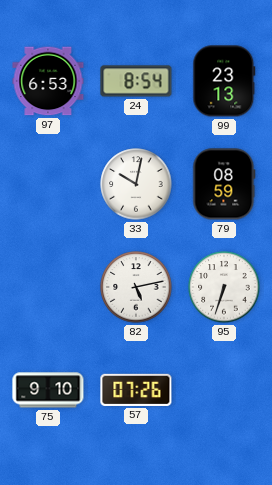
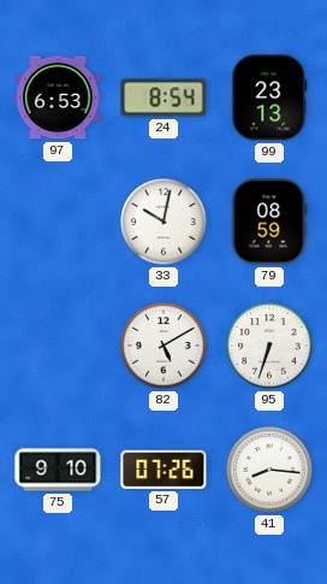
82: 5:13 -> 5:10
41: none -> 8:16
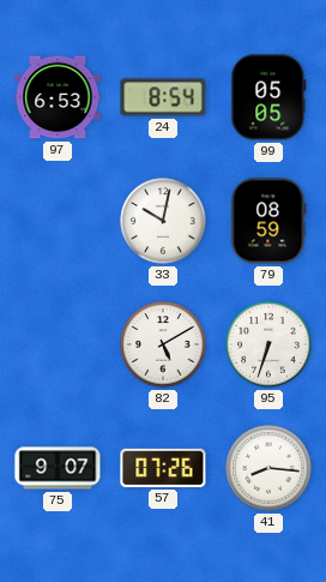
99: 23:13 -> 05:05
75: 9:10 -> 9:07
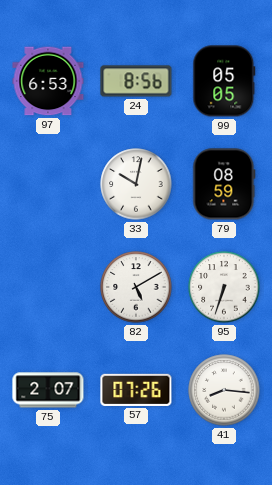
24: 8:54 -> 8:56
75: 9:07 -> 2:07
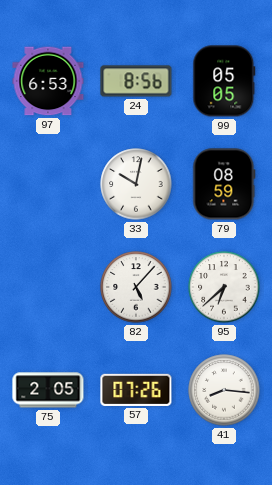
82: 5:10 -> 5:07
95: 6:33 -> 6:38
75: 2:07 -> 2:05
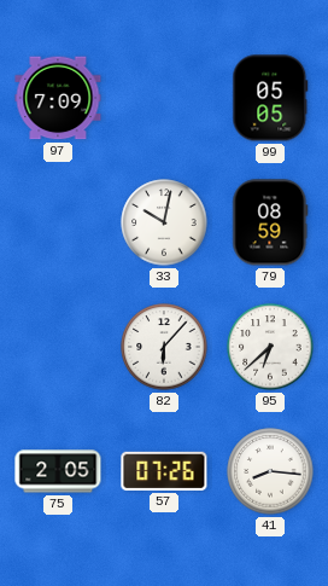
97: 6:53 -> 7:09
24: 8:56 -> none
82: 5:07 -> 6:07
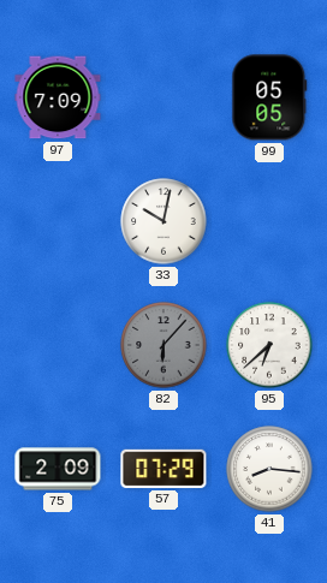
79: 08:59 -> none
82 dial: white -> grey
75: 2:05 -> 2:09
57: 07:26 -> 07:29
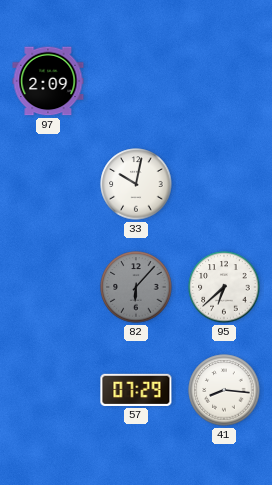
97: 7:09 -> 2:09
99: 05:05 -> none
75: 2:09 -> none
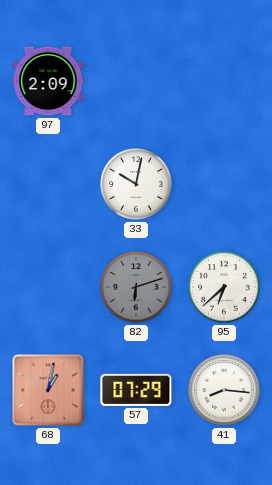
82: 6:07 -> 6:12
68: none -> 1:02
